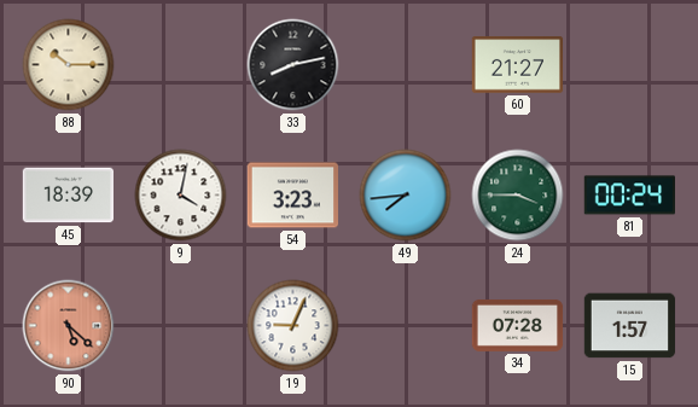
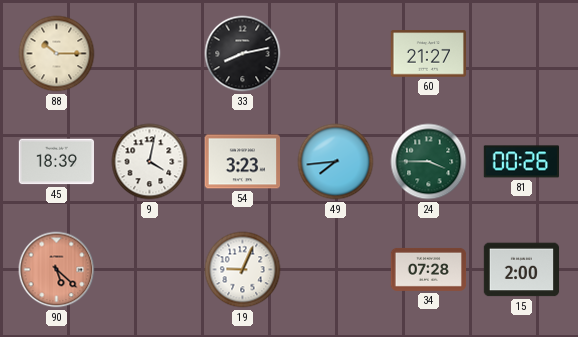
81: 00:24 -> 00:26
15: 1:57 -> 2:00
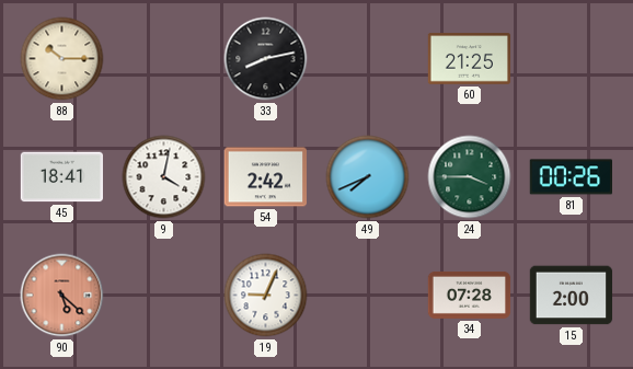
60: 21:27 -> 21:25
45: 18:39 -> 18:41
54: 3:23 -> 2:42
49: 7:44 -> 7:41
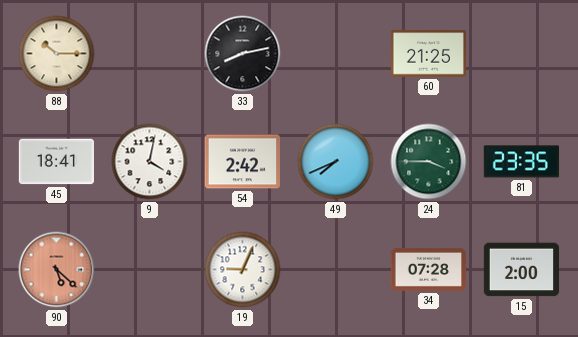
81: 00:26 -> 23:35
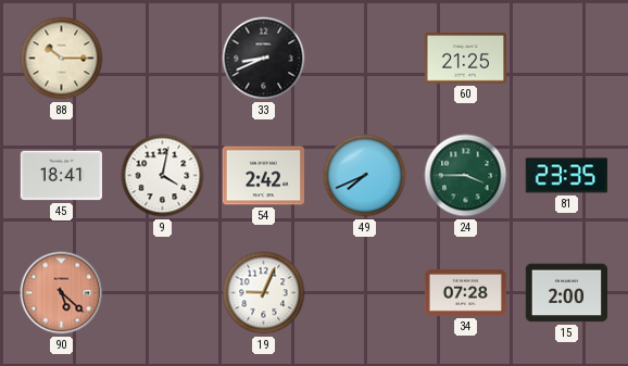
33: 8:13 -> 8:41
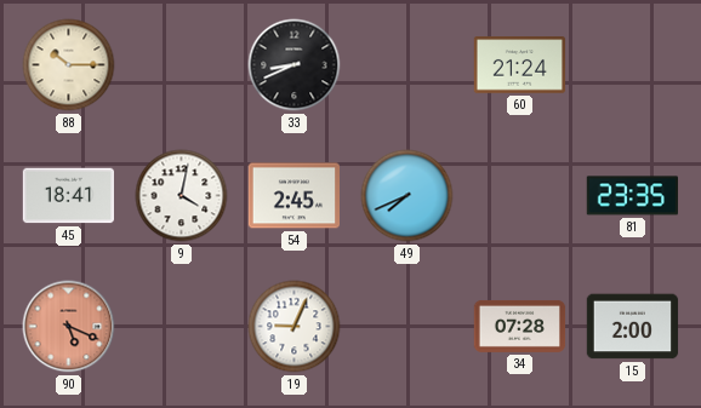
60: 21:25 -> 21:24
54: 2:42 -> 2:45
24: 3:45 -> none
90: 5:22 -> 5:19
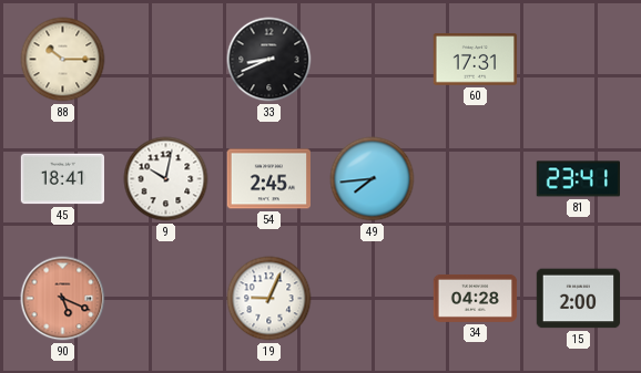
60: 21:24 -> 17:31
9: 4:02 -> 10:02
49: 7:41 -> 7:44
81: 23:35 -> 23:41
34: 07:28 -> 04:28
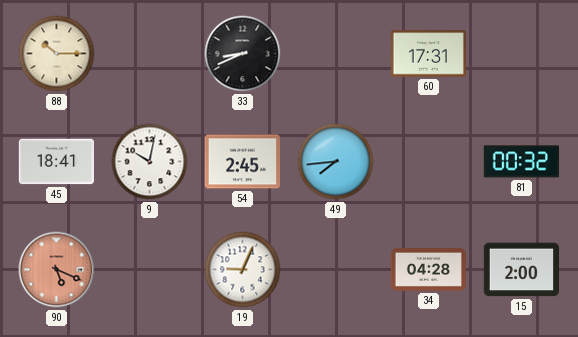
81: 23:41 -> 00:32
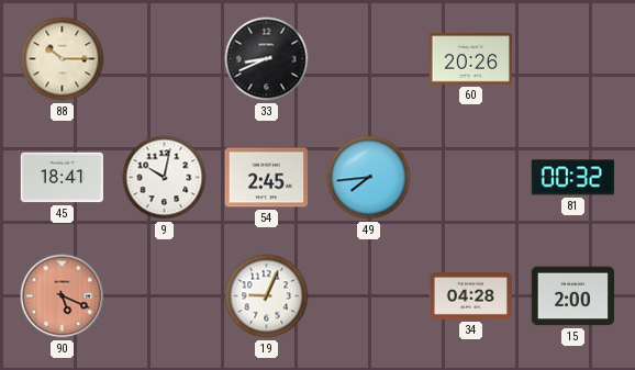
60: 17:31 -> 20:26
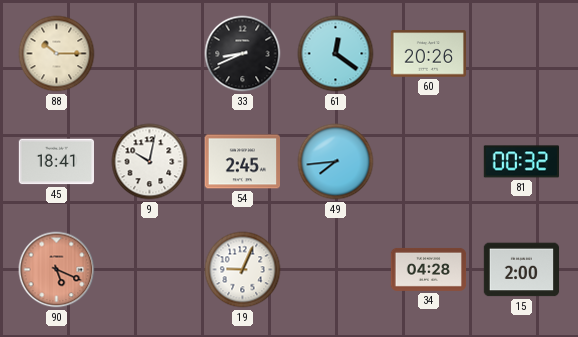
61: none -> 12:21
